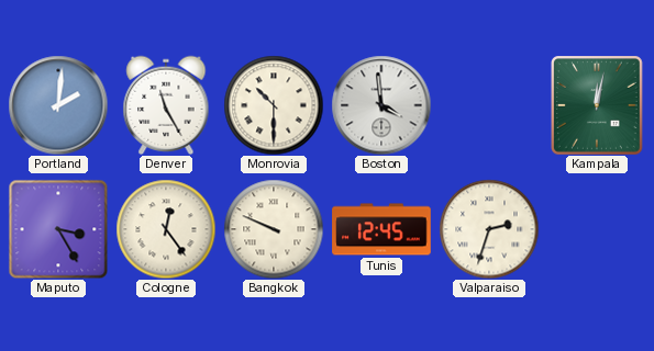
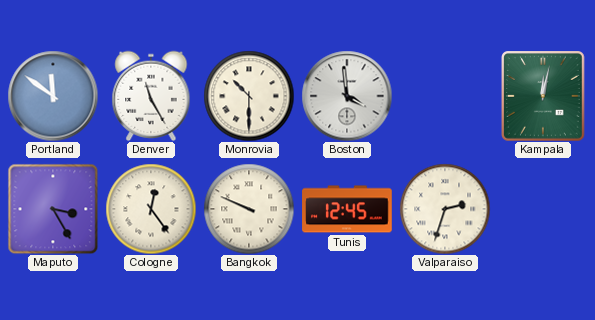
Portland: 2:01 -> 11:51
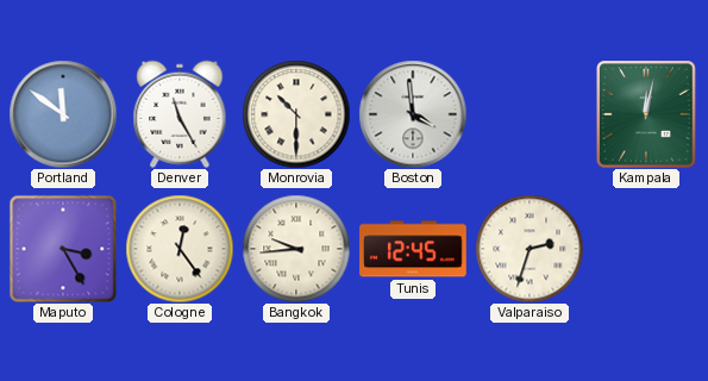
Bangkok: 9:49 -> 9:44
